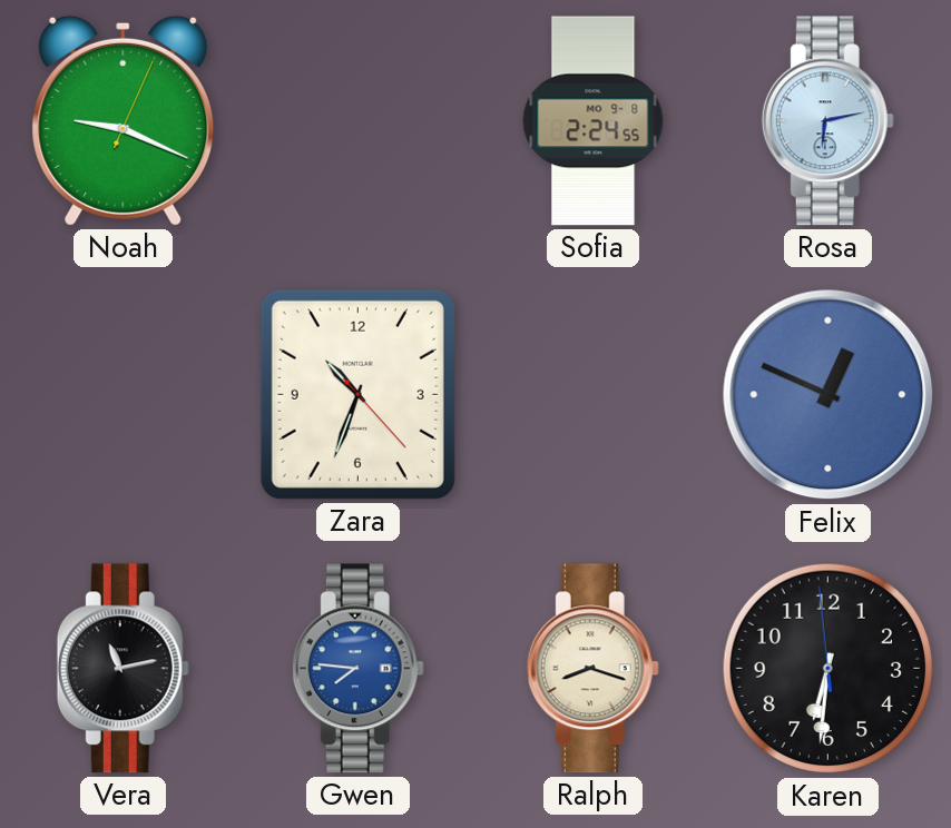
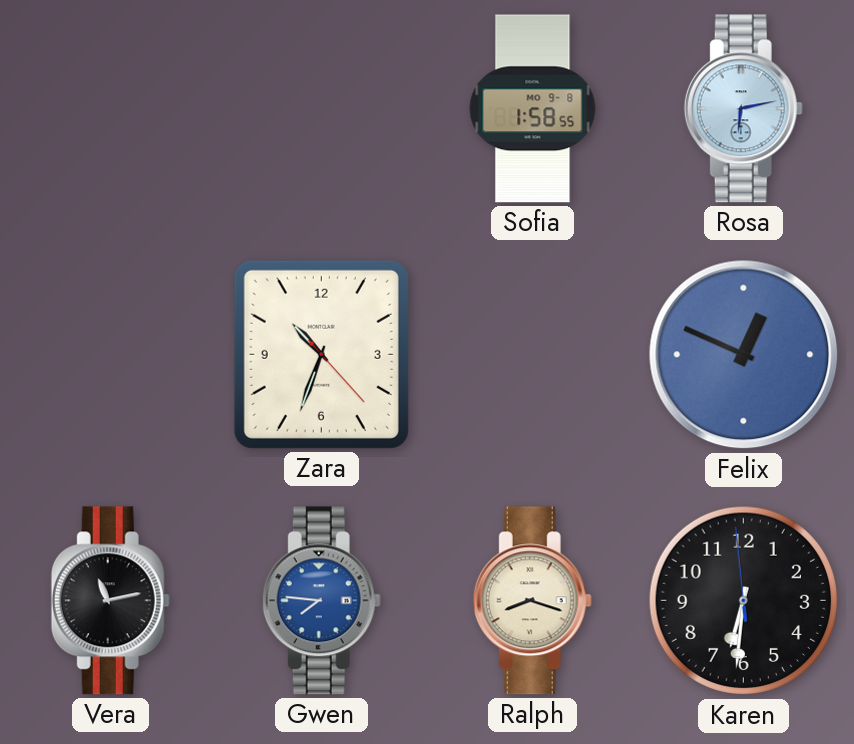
Noah: 9:19 -> none
Sofia: 2:24 -> 1:58
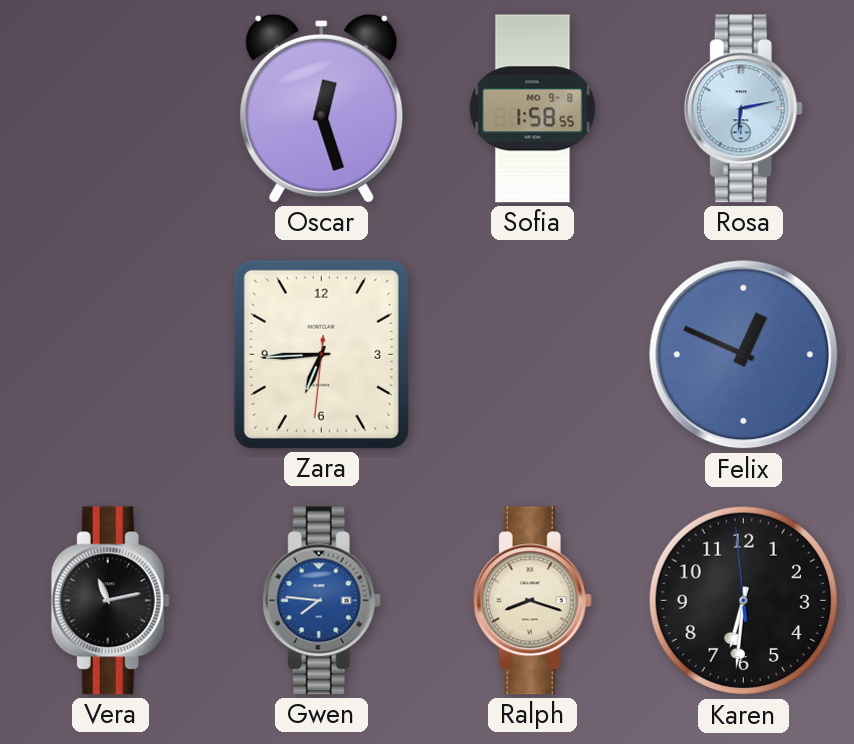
Oscar: none -> 12:27
Zara: 10:33 -> 6:44
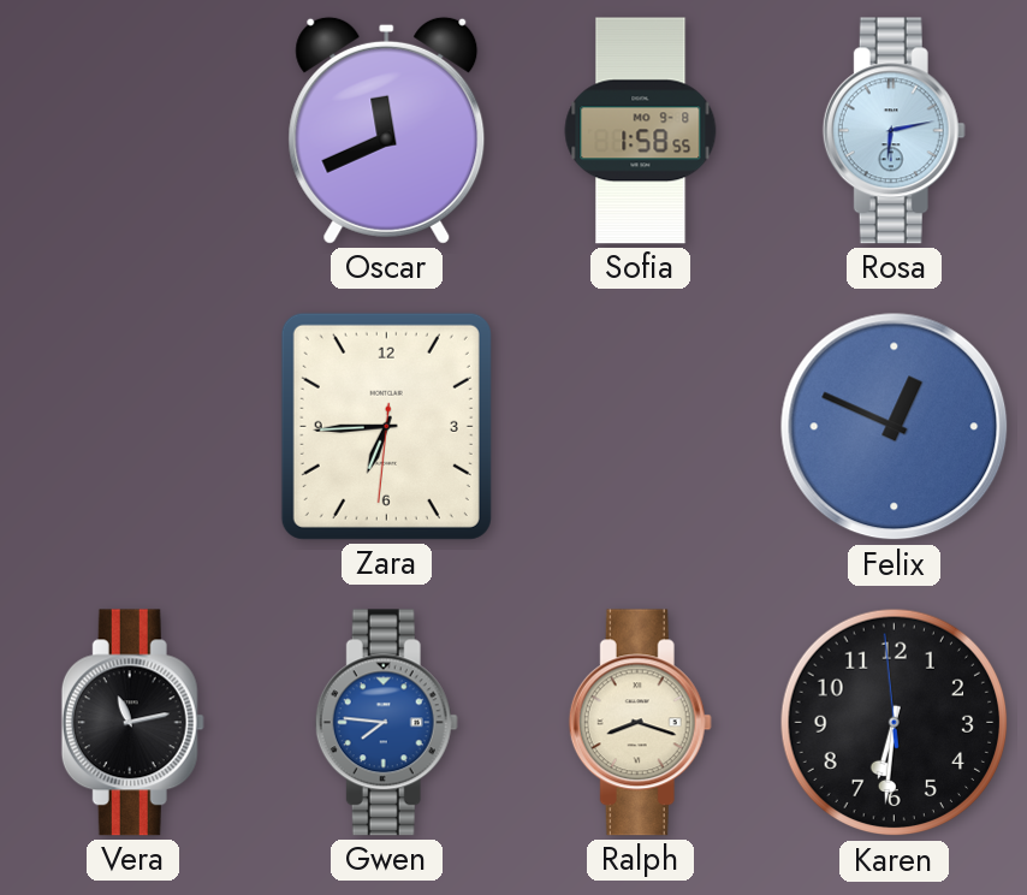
Oscar: 12:27 -> 11:41
